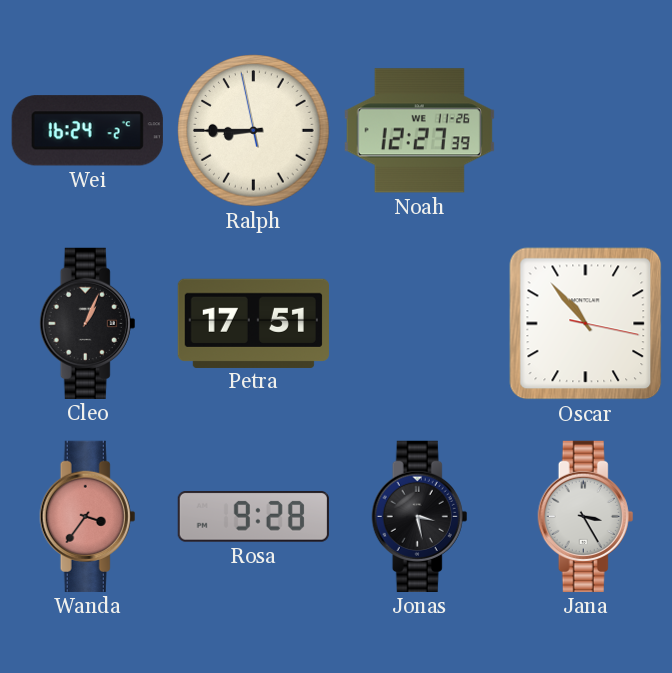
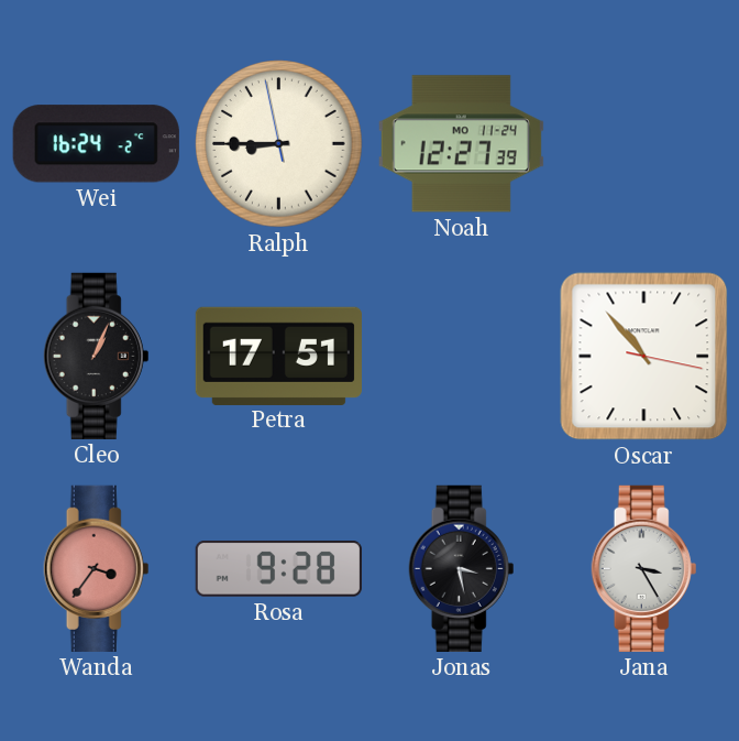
Noah date: WE 11-26 -> MO 11-24
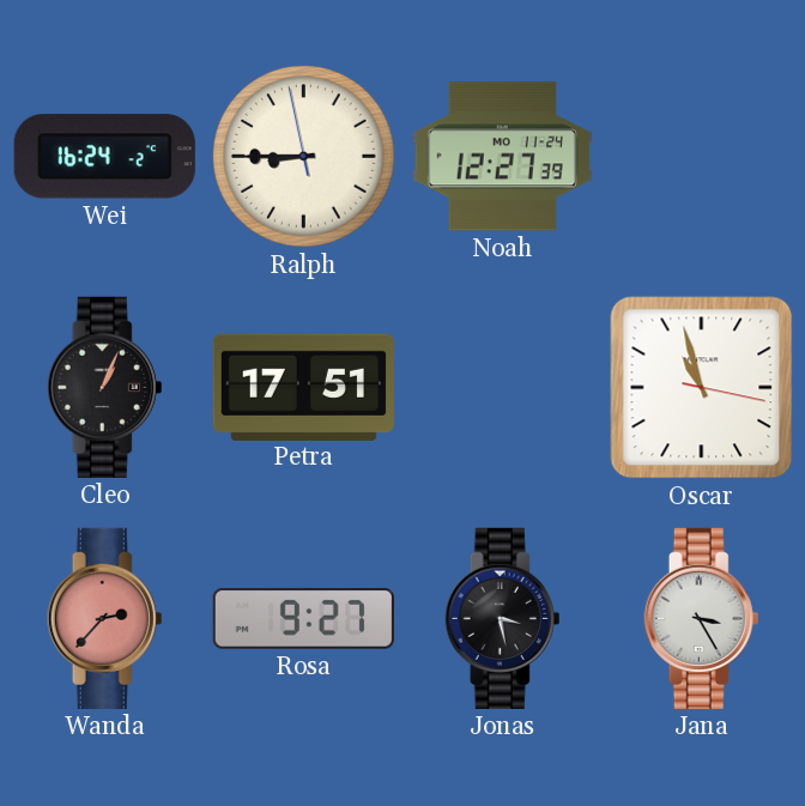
Oscar: 10:53 -> 10:57
Wanda: 3:36 -> 2:37
Rosa: 9:28 -> 9:27
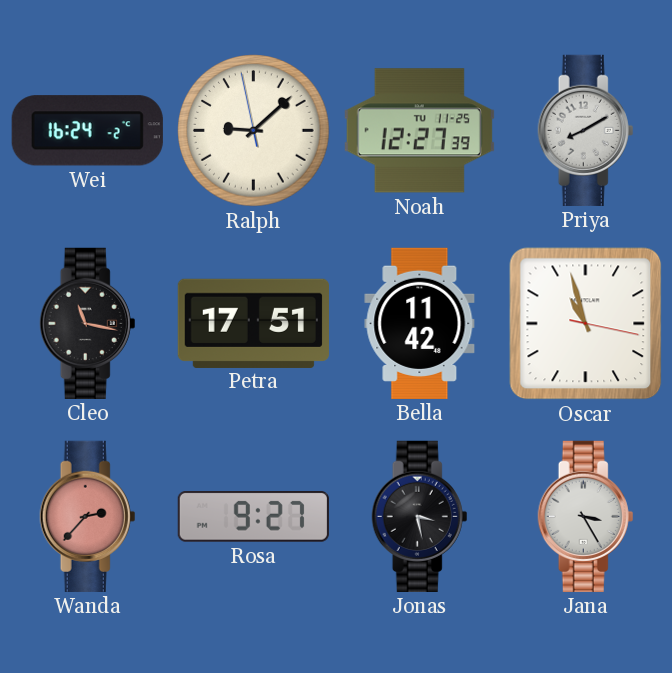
Ralph: 8:44 -> 9:07
Noah date: MO 11-24 -> TU 11-25
Priya: none -> 8:10
Cleo: 1:04 -> 11:17
Bella: none -> 11:42
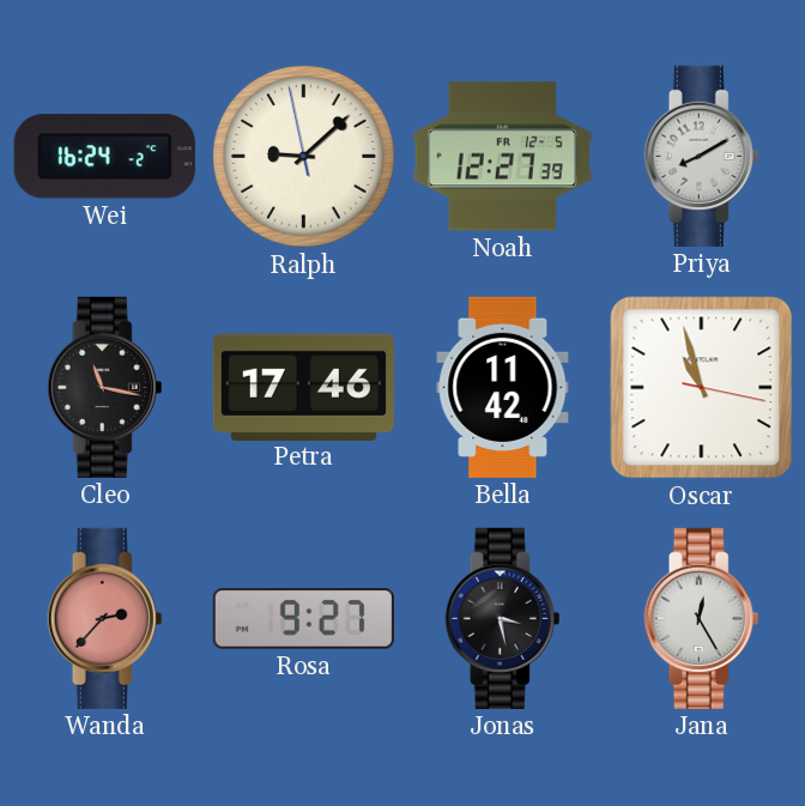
Noah date: TU 11-25 -> FR 12-5
Petra: 17:51 -> 17:46
Jana: 3:25 -> 12:25
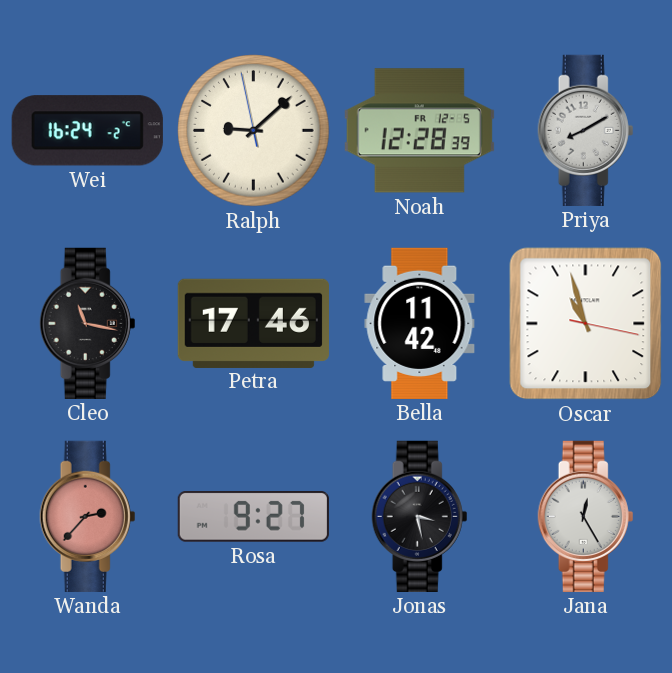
Noah: 12:27 -> 12:28
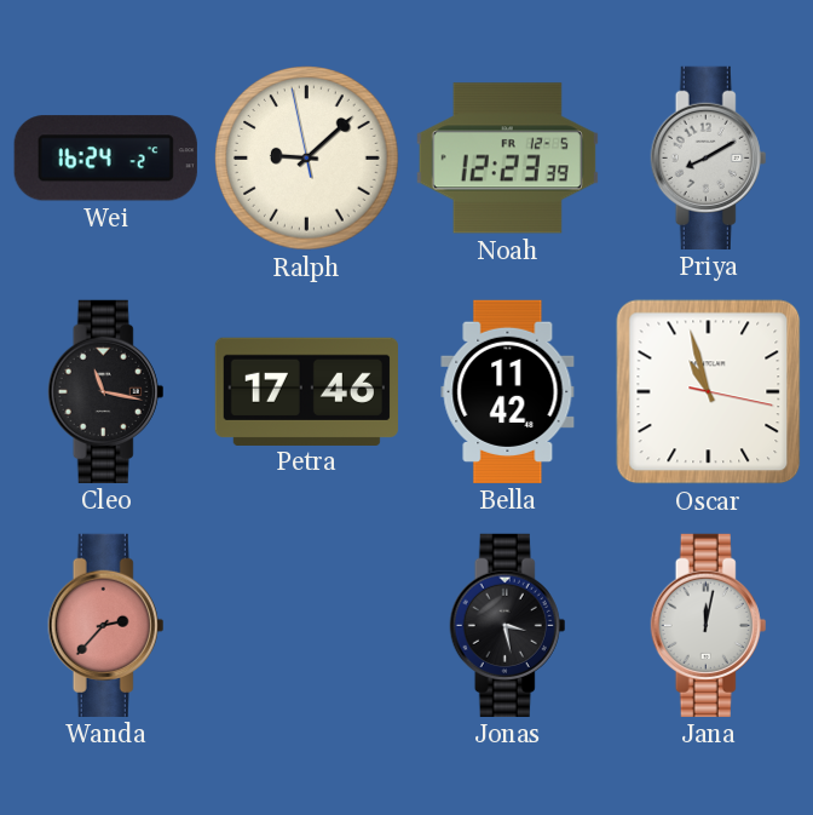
Noah: 12:28 -> 12:23
Rosa: 9:27 -> none
Jana: 12:25 -> 12:02
